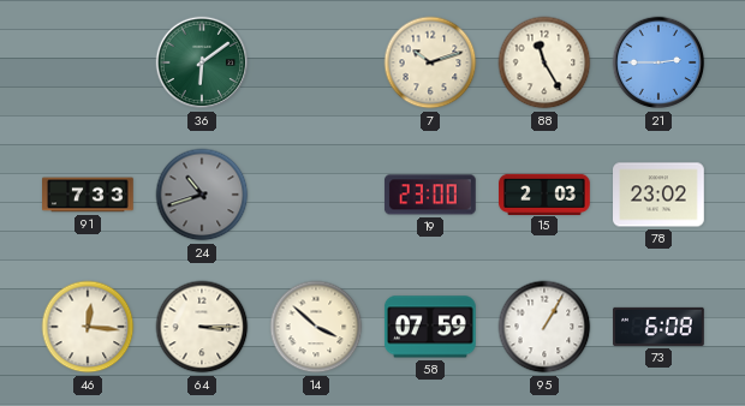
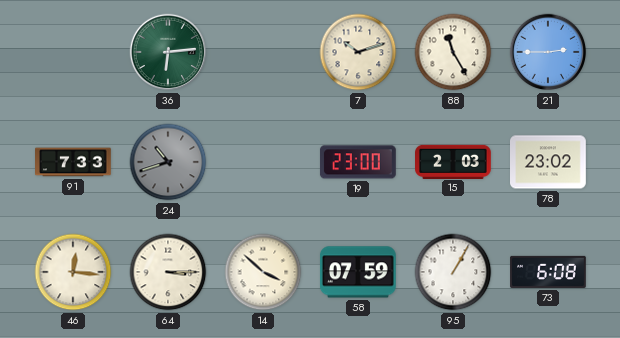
36: 6:09 -> 6:14
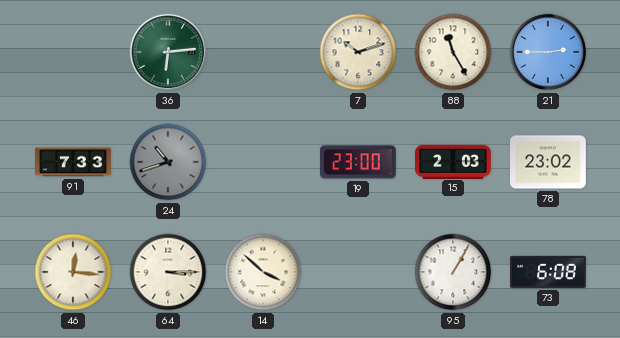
58: 07:59 -> none
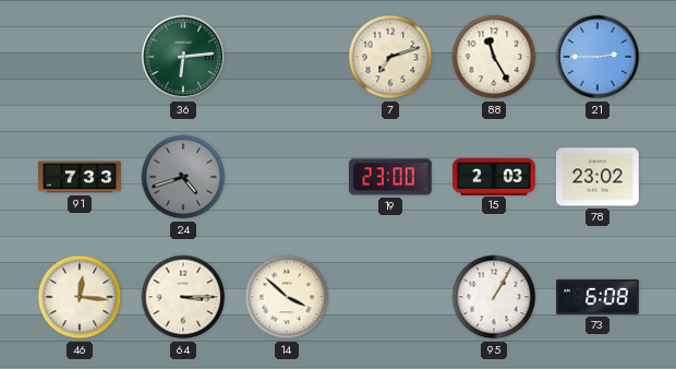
7: 10:12 -> 7:12
24: 10:42 -> 4:42
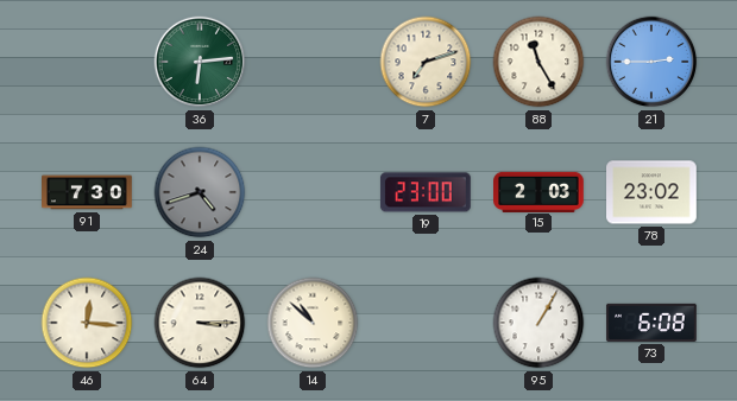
91: 7:33 -> 7:30
14: 3:52 -> 10:52
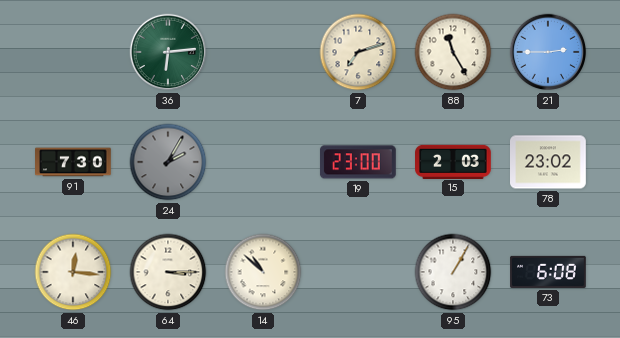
24: 4:42 -> 2:05
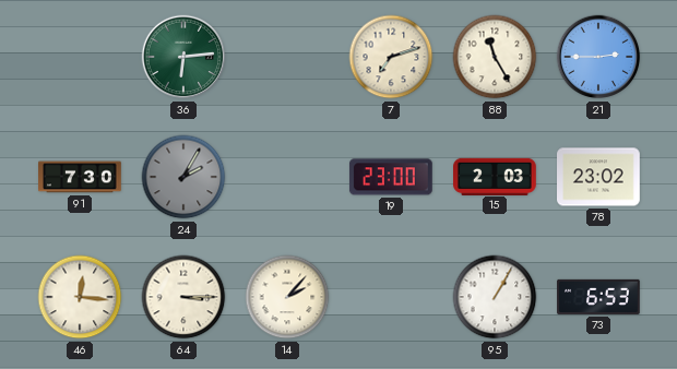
14: 10:52 -> 2:07
73: 6:08 -> 6:53
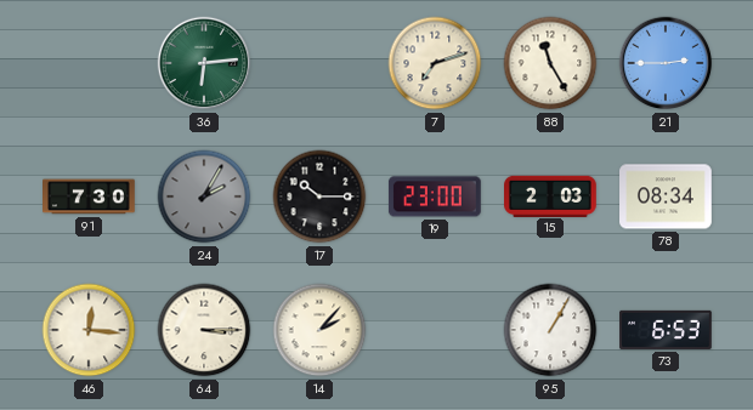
17: none -> 10:15
78: 23:02 -> 08:34
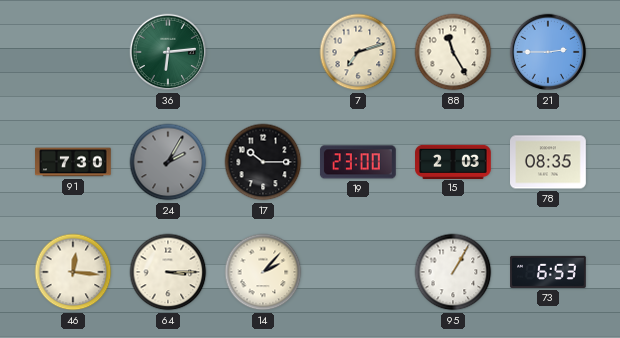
78: 08:34 -> 08:35
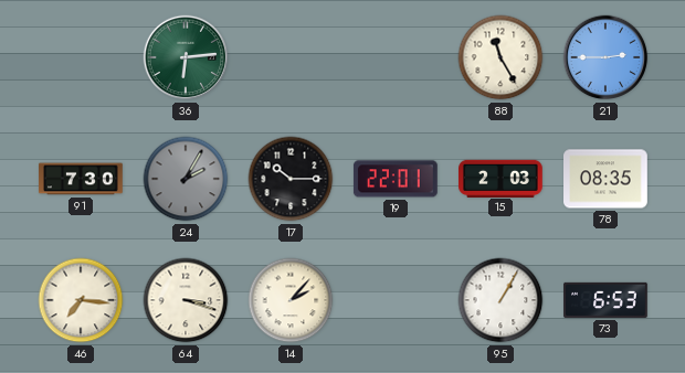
7: 7:12 -> none
19: 23:00 -> 22:01
46: 12:16 -> 7:16
64: 3:15 -> 3:18
